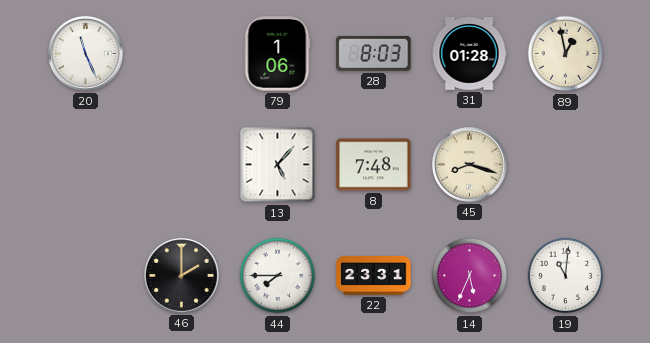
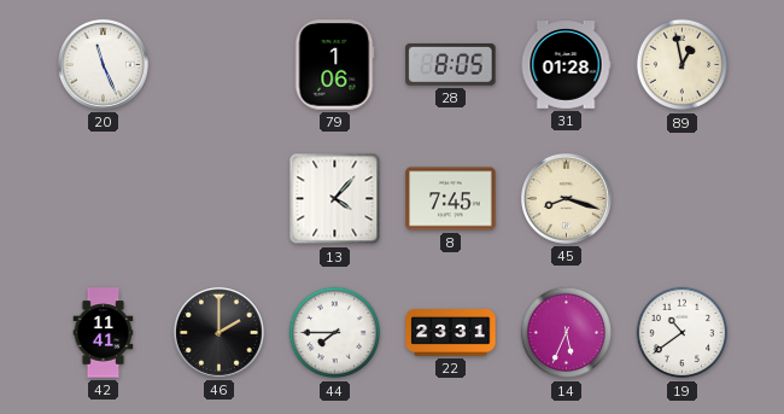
28: 8:03 -> 8:05
13: 5:07 -> 4:07
8: 7:48 -> 7:45
42: none -> 11:41
19: 11:01 -> 10:39
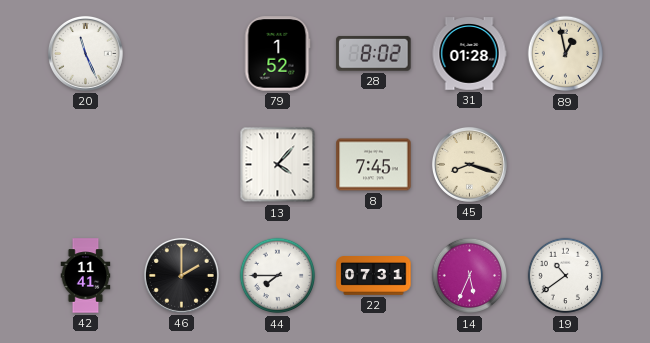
79: 1:06 -> 1:52
28: 8:05 -> 8:02
22: 23:31 -> 07:31
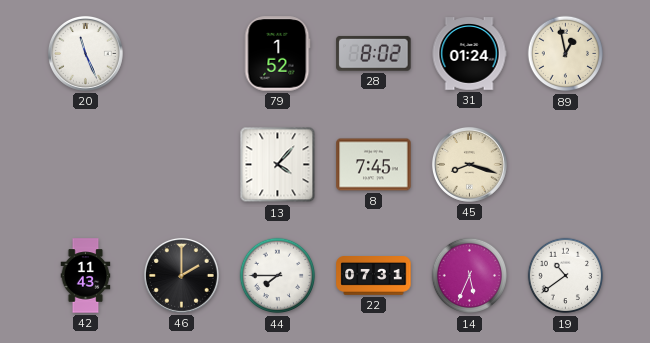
31: 01:28 -> 01:24
42: 11:41 -> 11:43
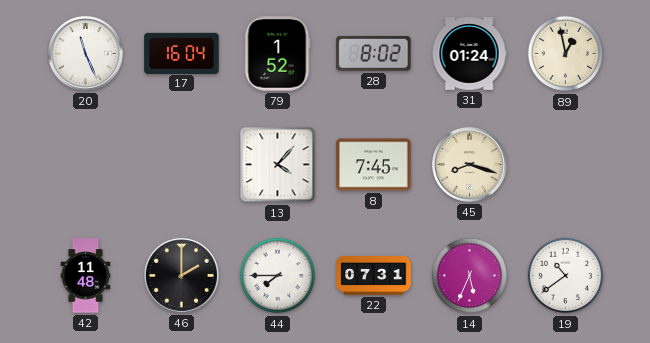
17: none -> 16:04
42: 11:43 -> 11:48
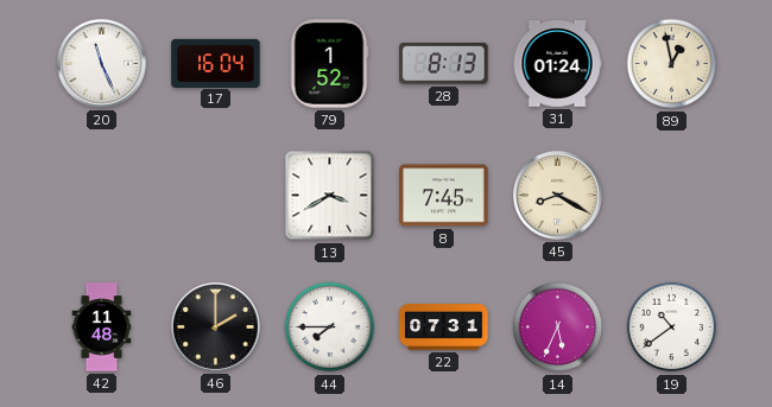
28: 8:02 -> 8:13
13: 4:07 -> 3:40
45: 8:18 -> 8:20
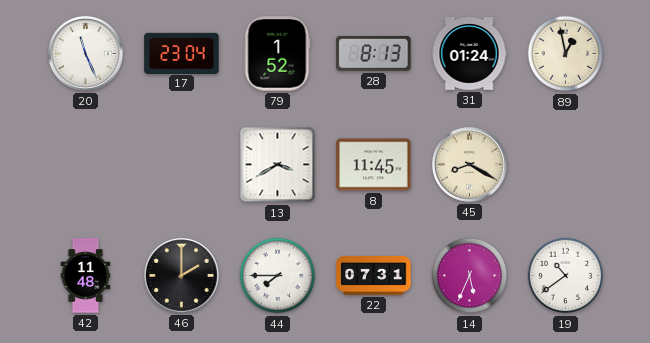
17: 16:04 -> 23:04
8: 7:45 -> 11:45
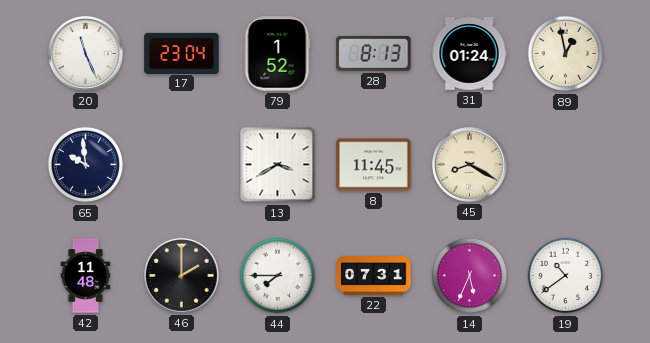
65: none -> 9:59
